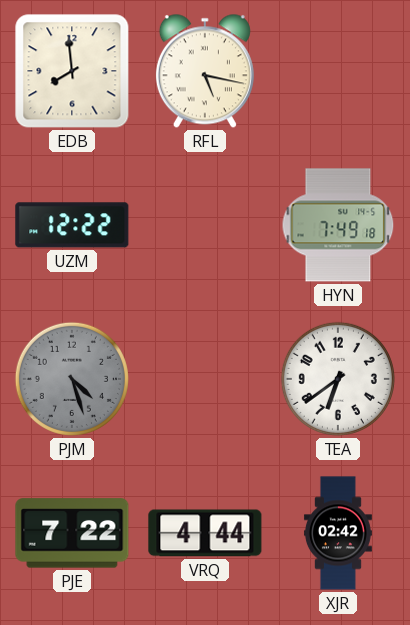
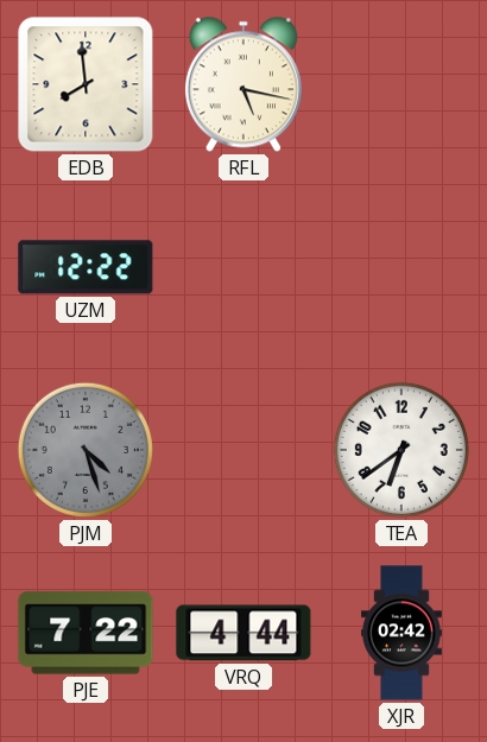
HYN: 7:49 -> none
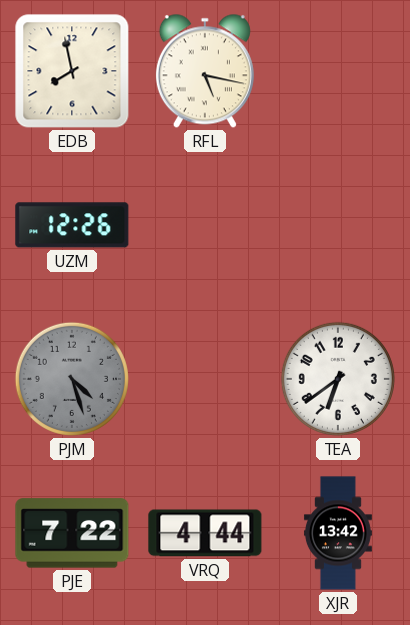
EDB: 7:59 -> 7:58
UZM: 12:22 -> 12:26
XJR: 02:42 -> 13:42
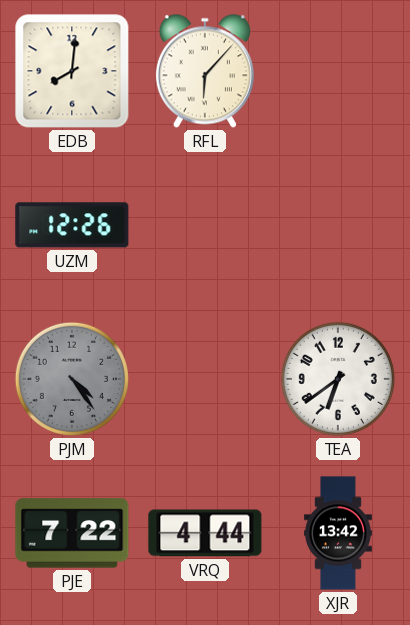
EDB: 7:58 -> 8:01
RFL: 5:17 -> 6:07
PJM: 4:27 -> 4:24
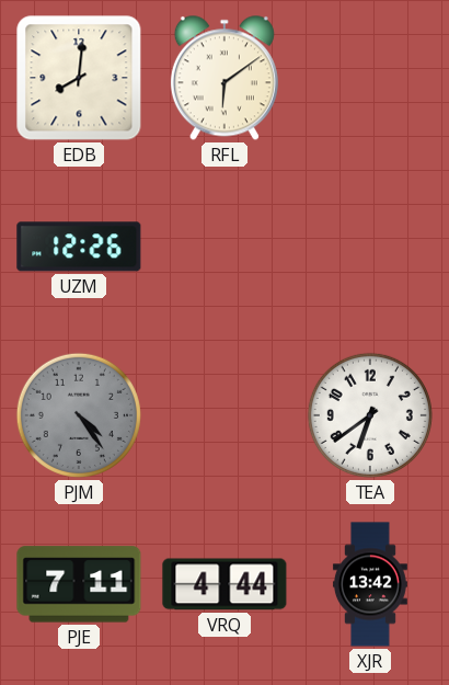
RFL: 6:07 -> 6:09
PJE: 7:22 -> 7:11
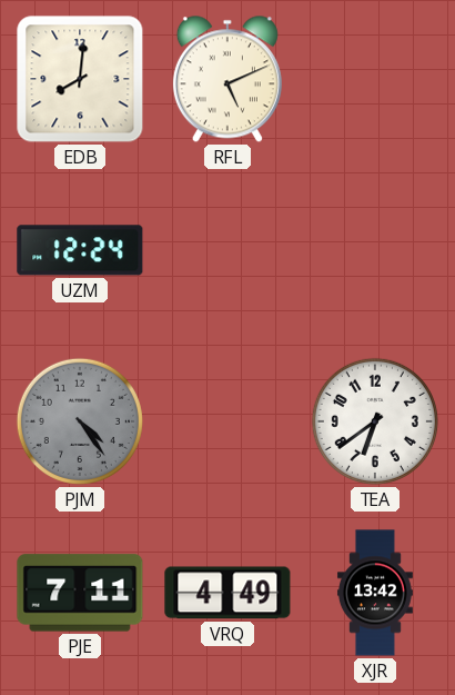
RFL: 6:09 -> 5:11
UZM: 12:26 -> 12:24
VRQ: 4:44 -> 4:49
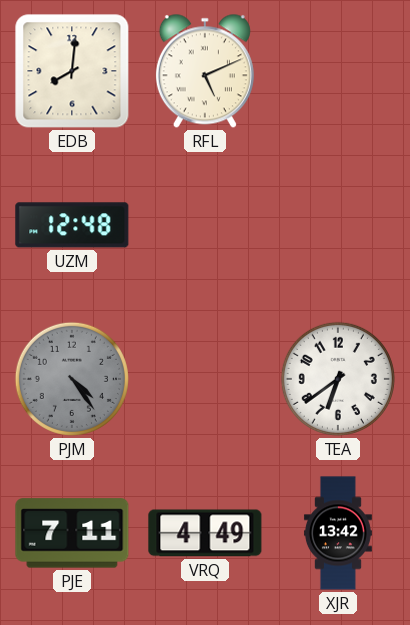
UZM: 12:24 -> 12:48
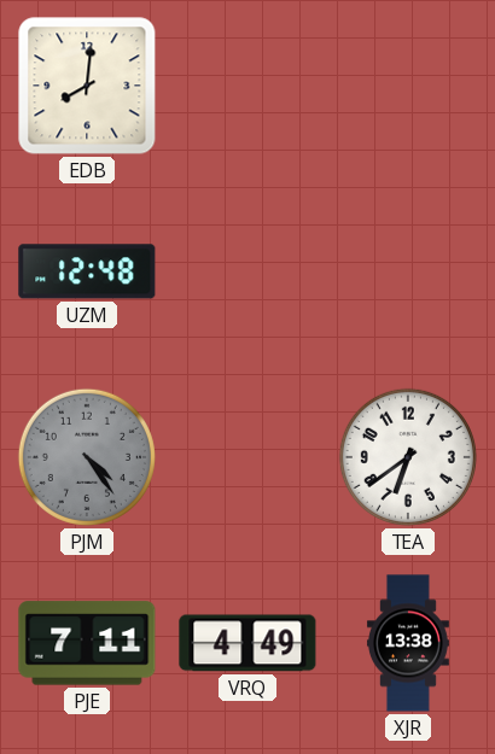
RFL: 5:11 -> none
XJR: 13:42 -> 13:38
